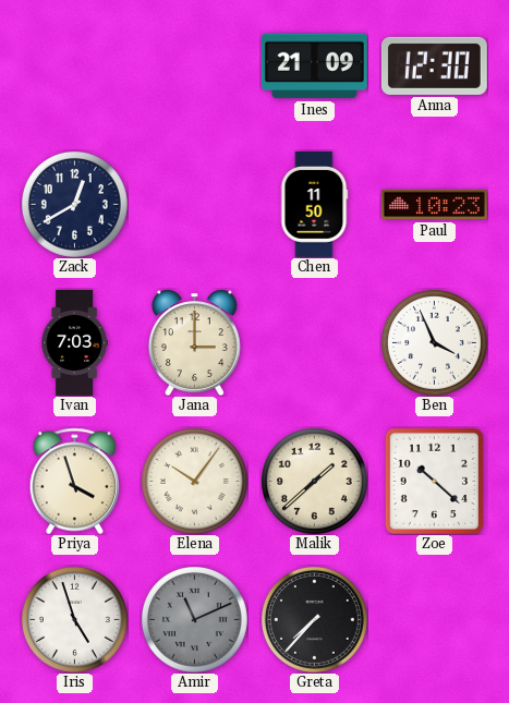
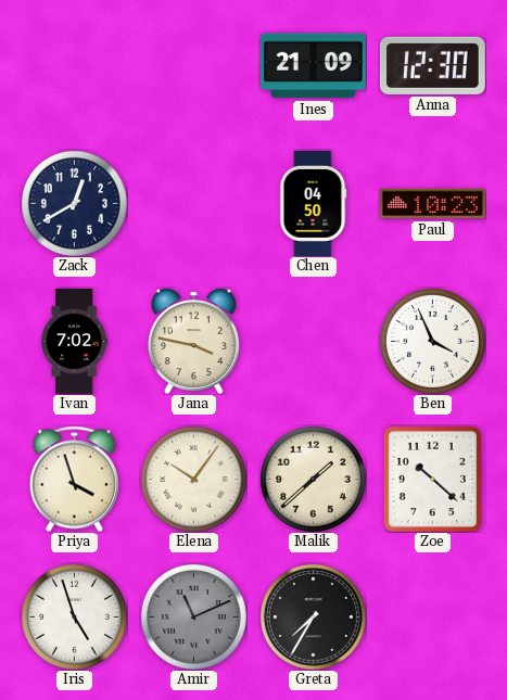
Chen: 11:50 -> 04:50
Ivan: 7:03 -> 7:02
Jana: 3:00 -> 3:47
Greta: 7:37 -> 7:35
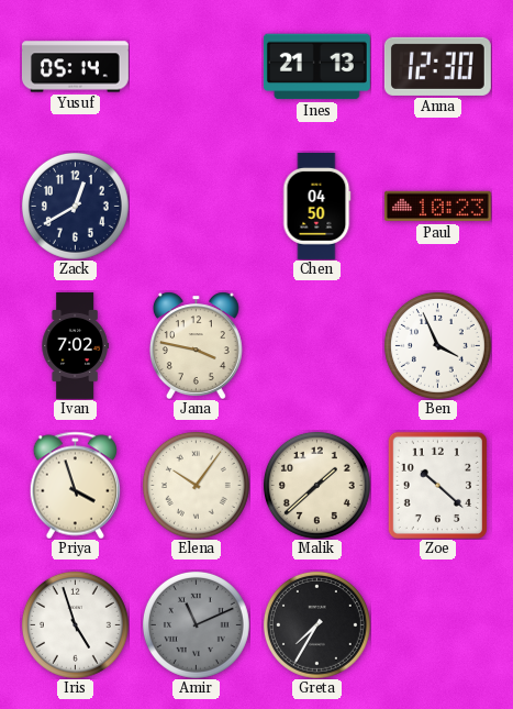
Yusuf: none -> 05:14
Ines: 21:09 -> 21:13
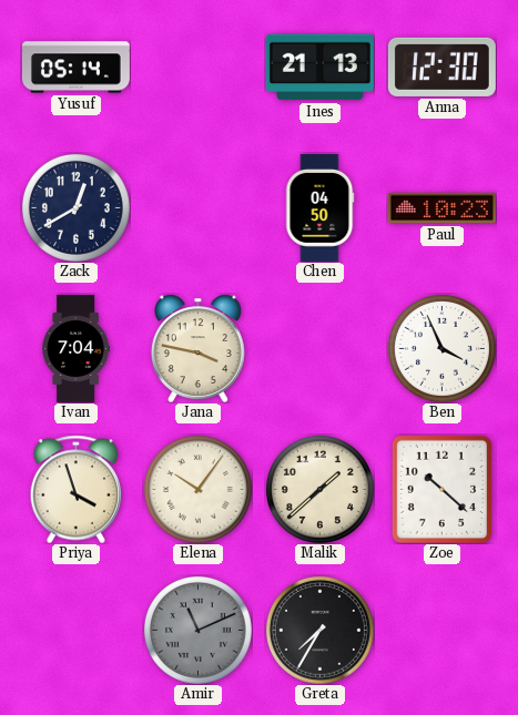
Ivan: 7:02 -> 7:04
Iris: 4:57 -> none
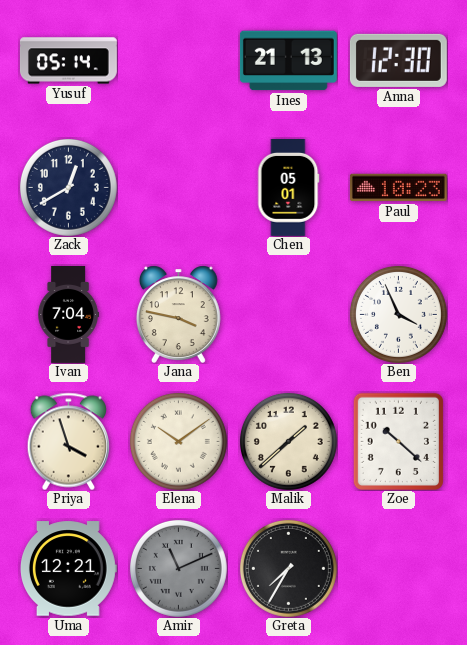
Chen: 04:50 -> 05:01
Elena: 10:06 -> 10:09
Uma: none -> 12:21
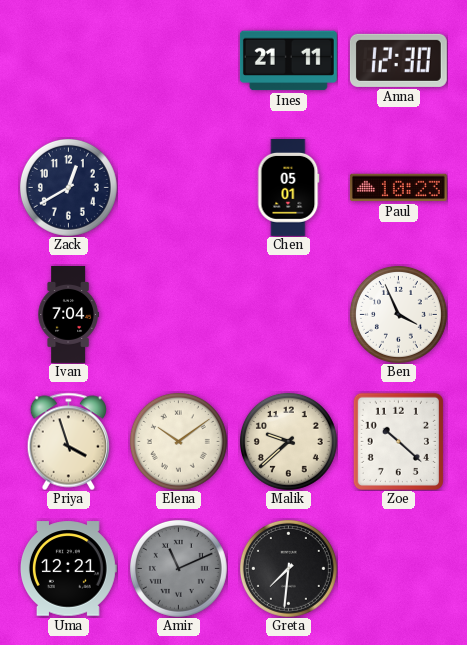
Yusuf: 05:14 -> none
Ines: 21:13 -> 21:11
Jana: 3:47 -> none
Malik: 1:38 -> 9:38
Greta: 7:35 -> 7:31
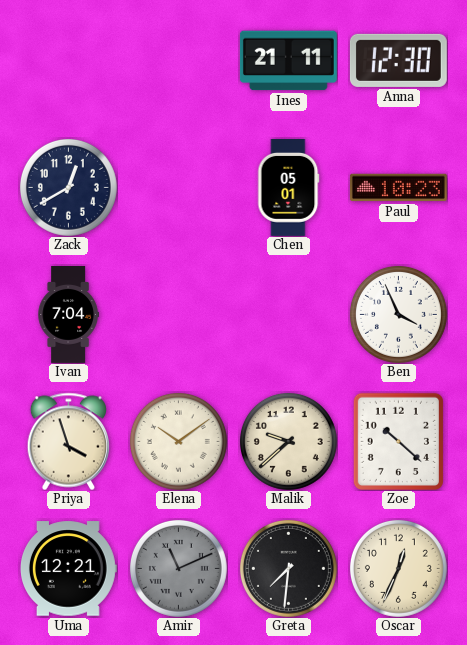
Oscar: none -> 12:34
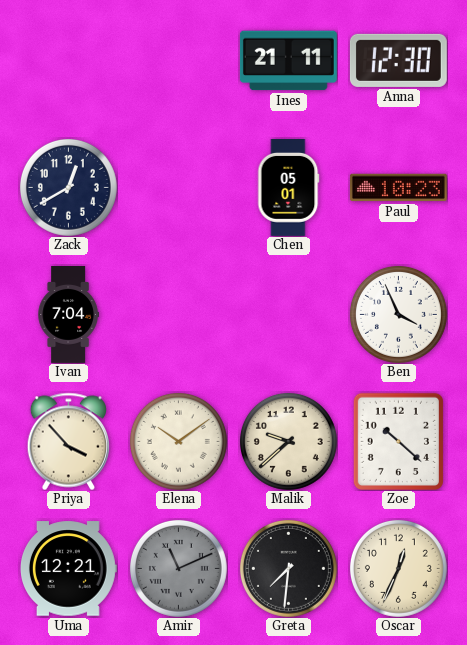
Priya: 3:57 -> 3:53
